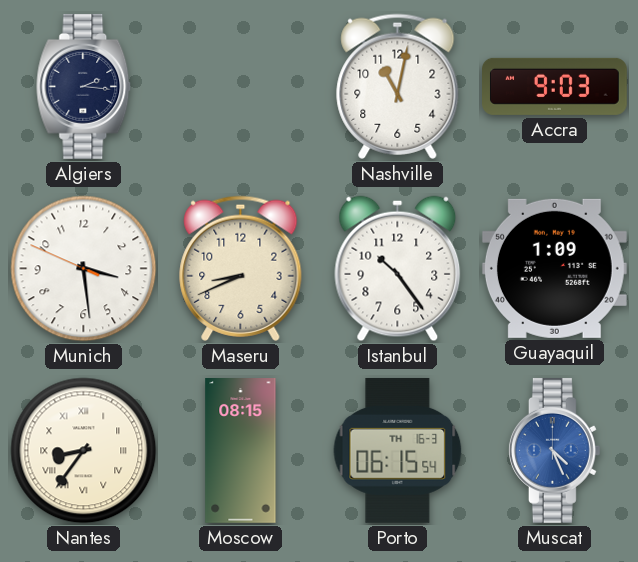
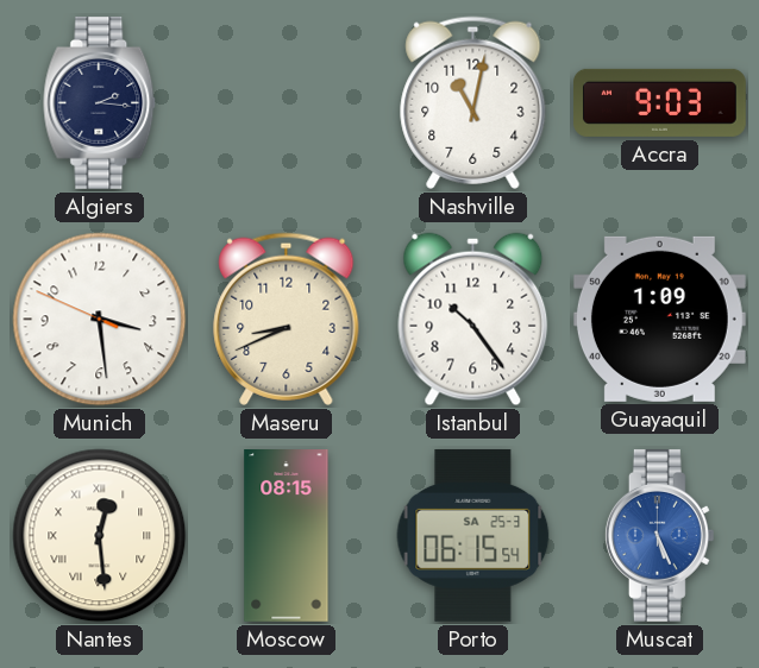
Nantes: 8:36 -> 12:29
Porto date: TH 16-3 -> SA 25-3
Muscat: 4:26 -> 5:26
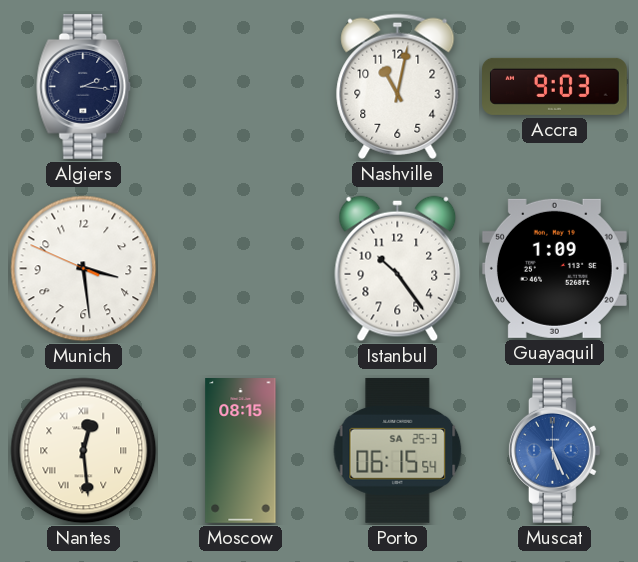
Maseru: 8:41 -> none
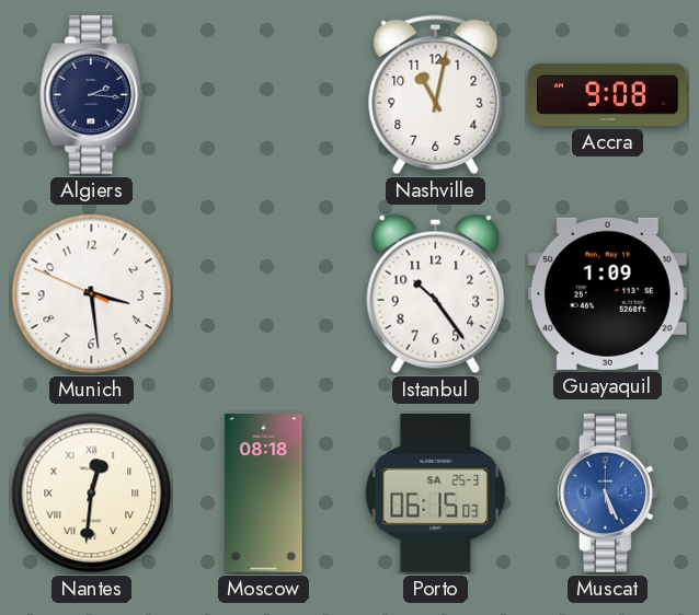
Accra: 9:03 -> 9:08
Nantes: 12:29 -> 12:31
Moscow: 08:15 -> 08:18
Porto: 06:15:54 -> 06:15:03
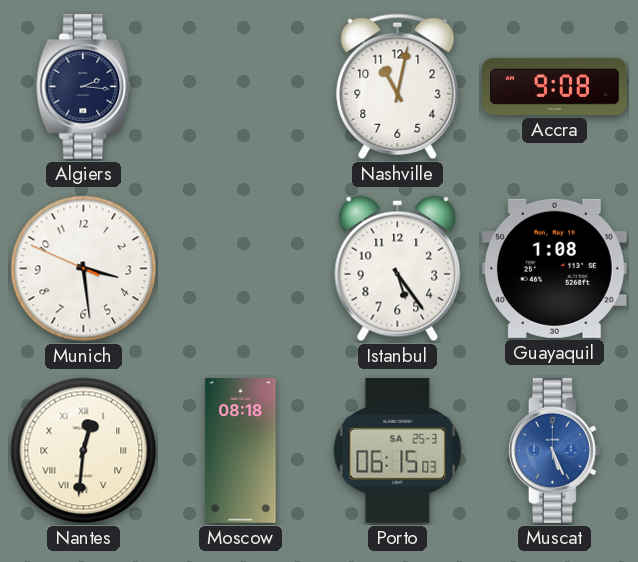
Istanbul: 10:24 -> 5:24
Guayaquil: 1:09 -> 1:08
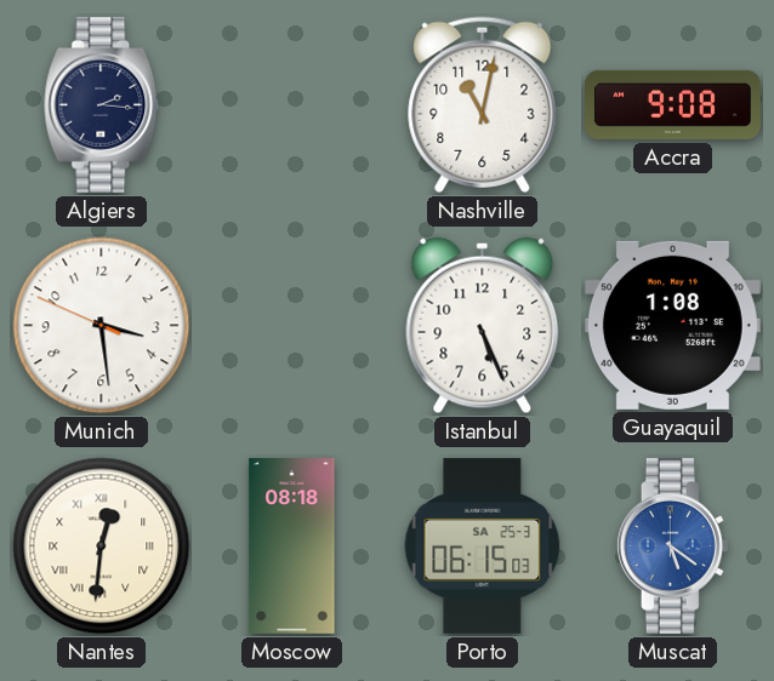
Istanbul: 5:24 -> 5:26
Muscat: 5:26 -> 5:21
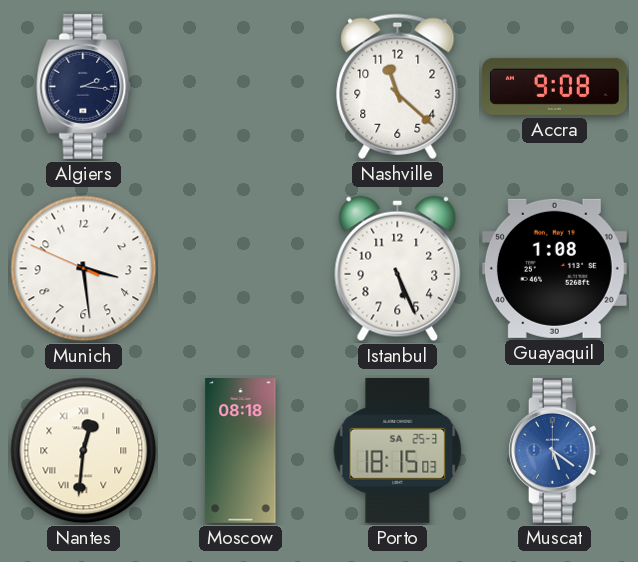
Nashville: 11:02 -> 11:22
Porto: 06:15 -> 18:15
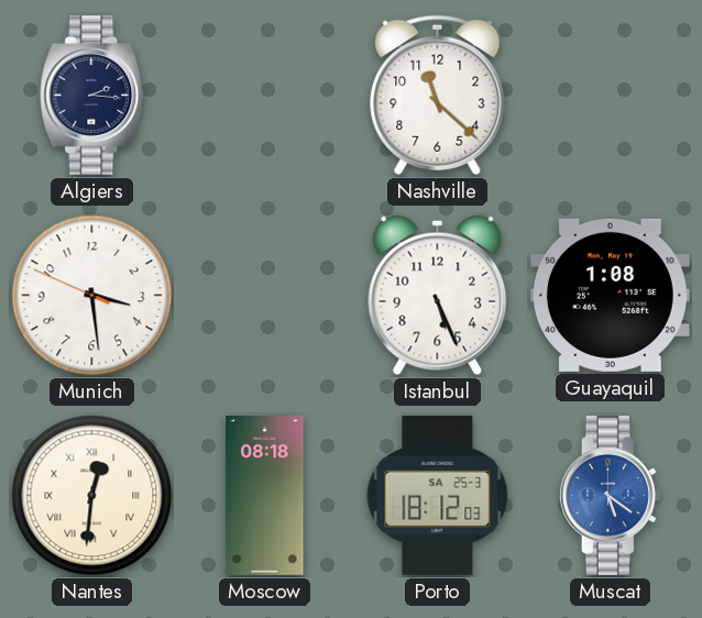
Accra: 9:08 -> none
Porto: 18:15 -> 18:12
